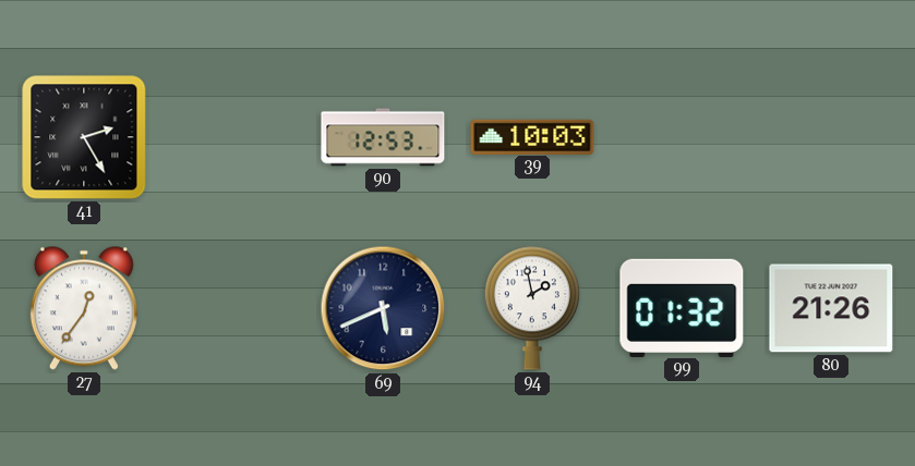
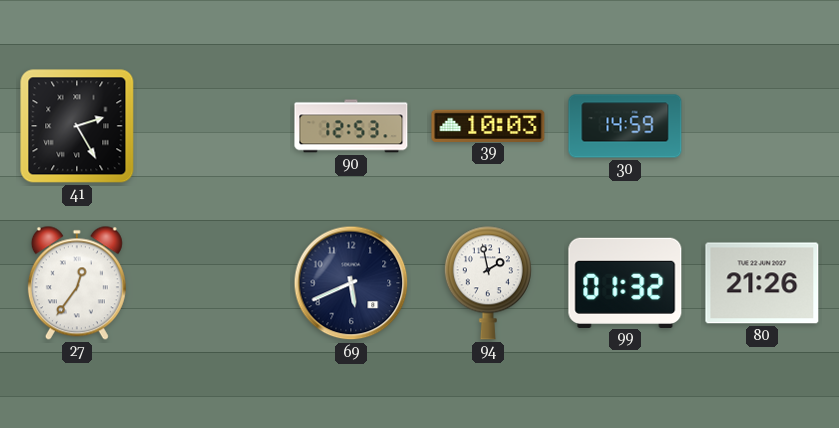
30: none -> 14:59
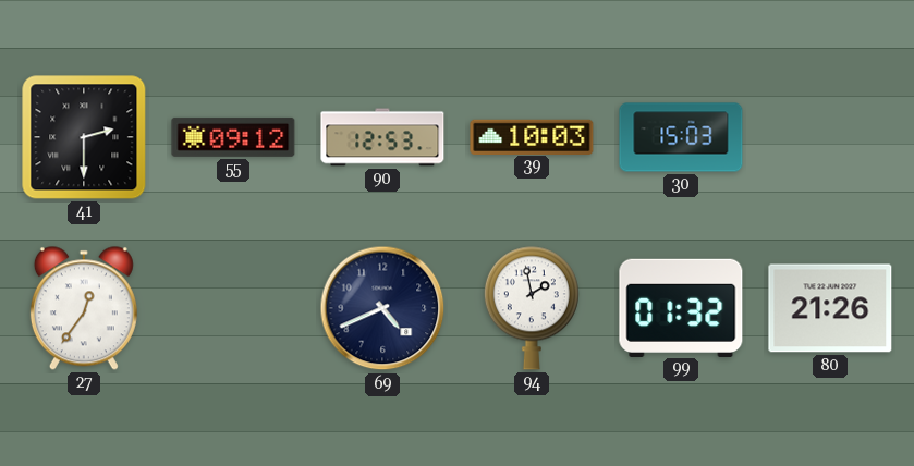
41: 2:25 -> 2:30
55: none -> 09:12
30: 14:59 -> 15:03
69: 5:41 -> 4:41
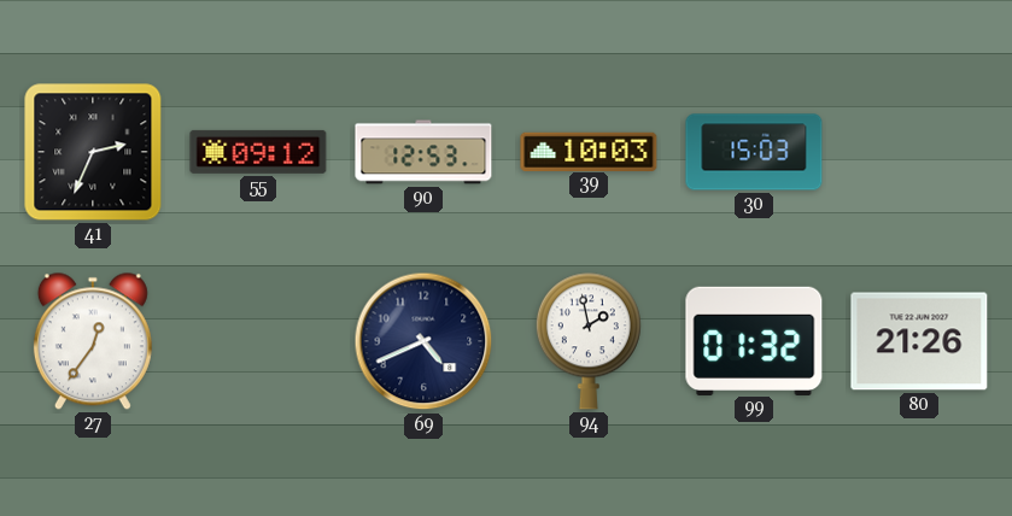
41: 2:30 -> 2:34
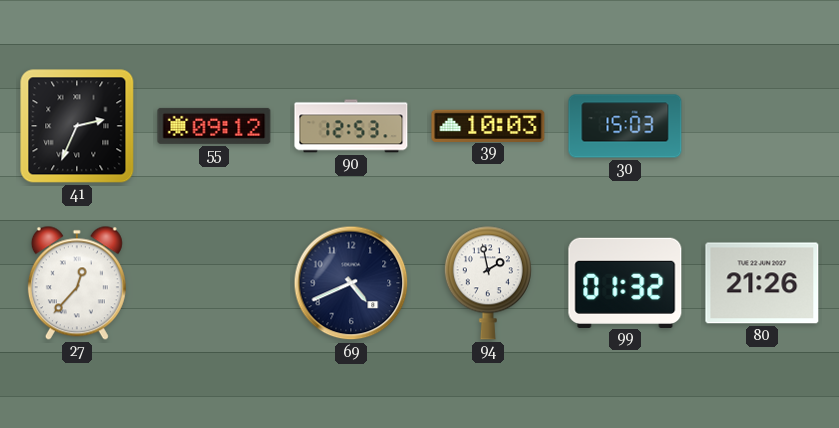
27: 12:36 -> 12:37
